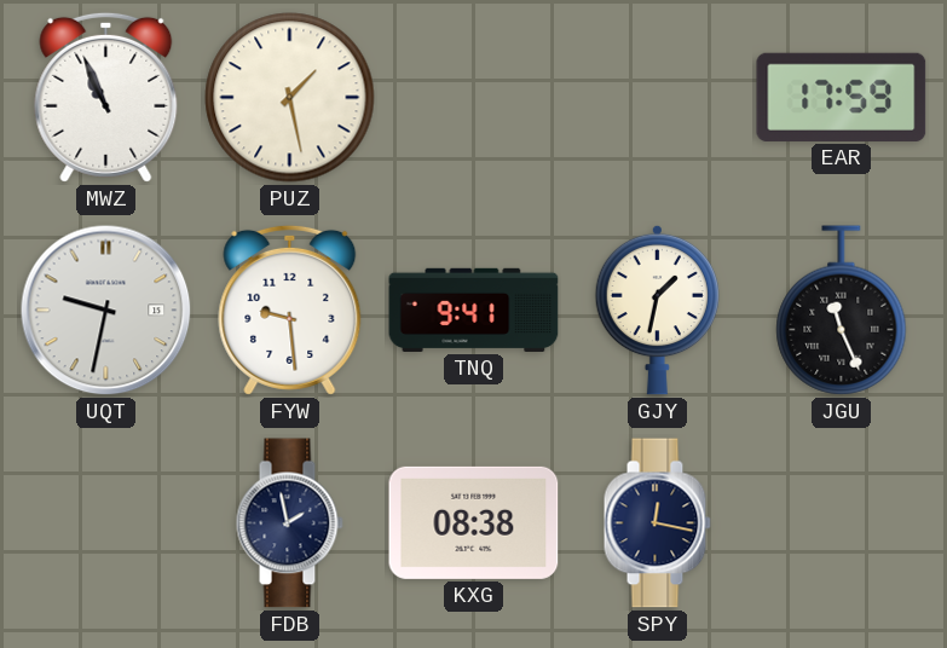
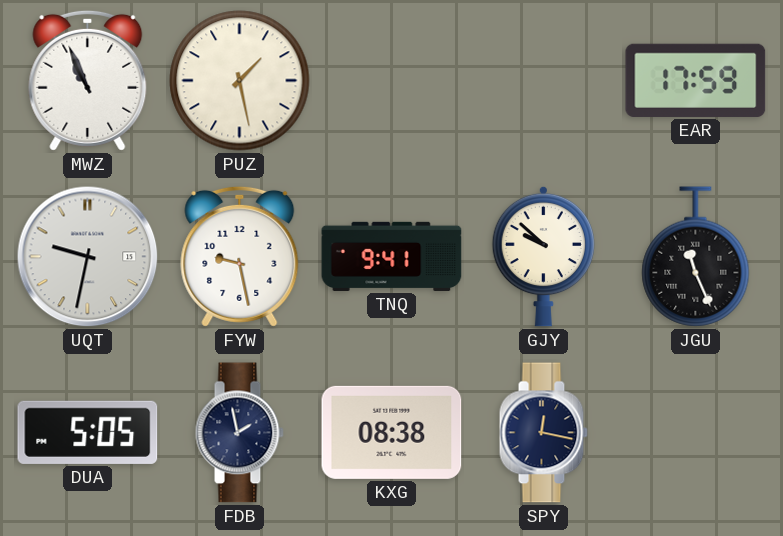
FYW: 9:29 -> 9:28
GJY: 1:32 -> 9:52
DUA: none -> 5:05
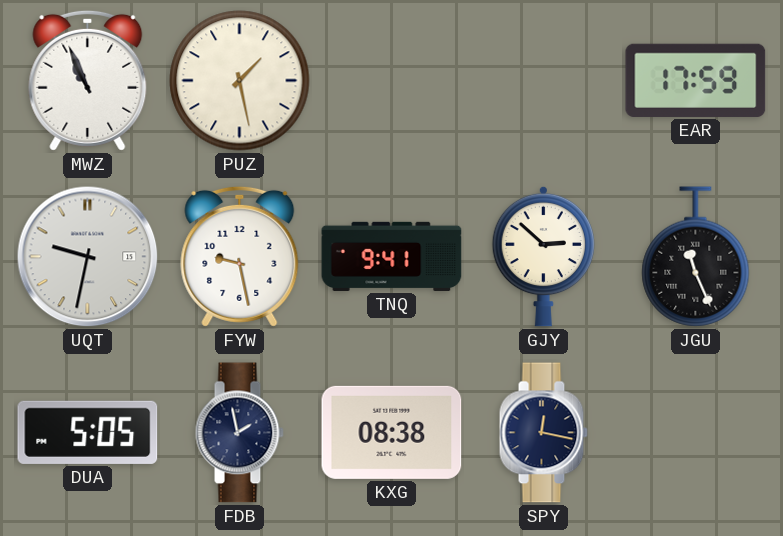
GJY: 9:52 -> 2:52
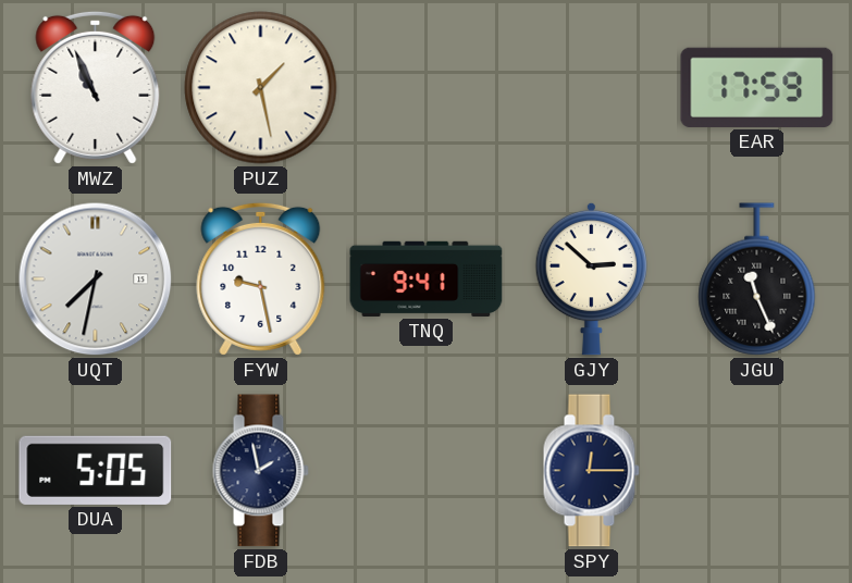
UQT: 9:32 -> 7:32
KXG: 08:38 -> none
SPY: 12:17 -> 12:15
